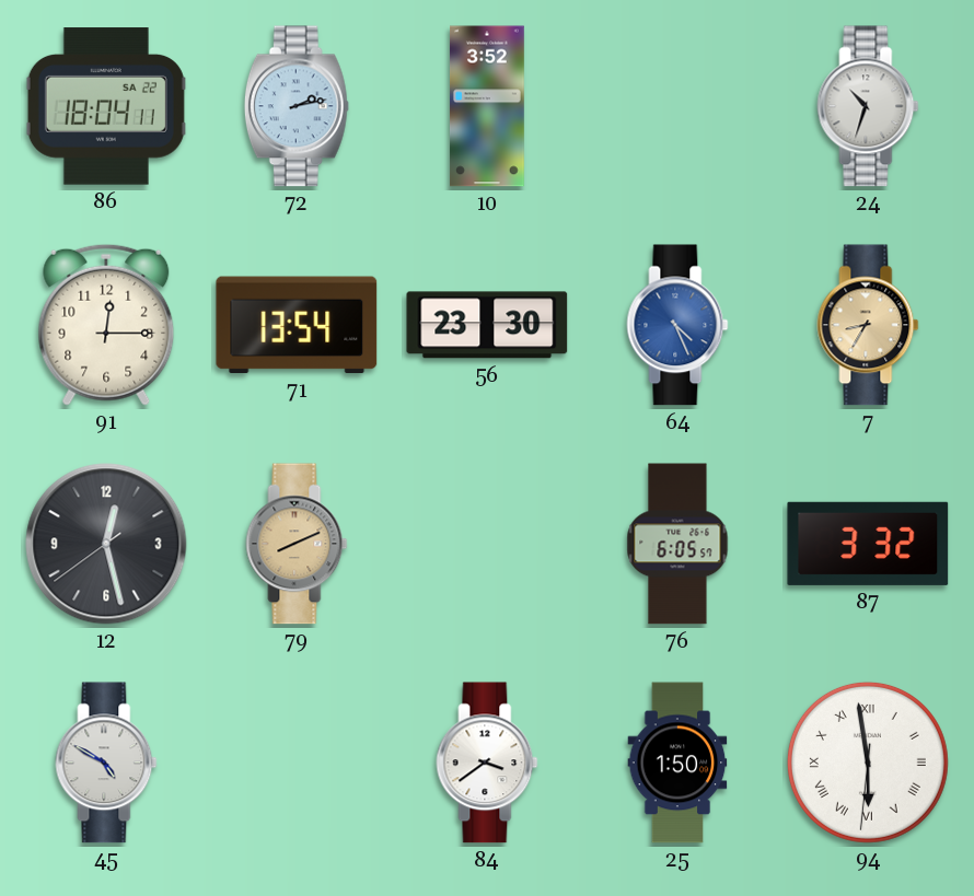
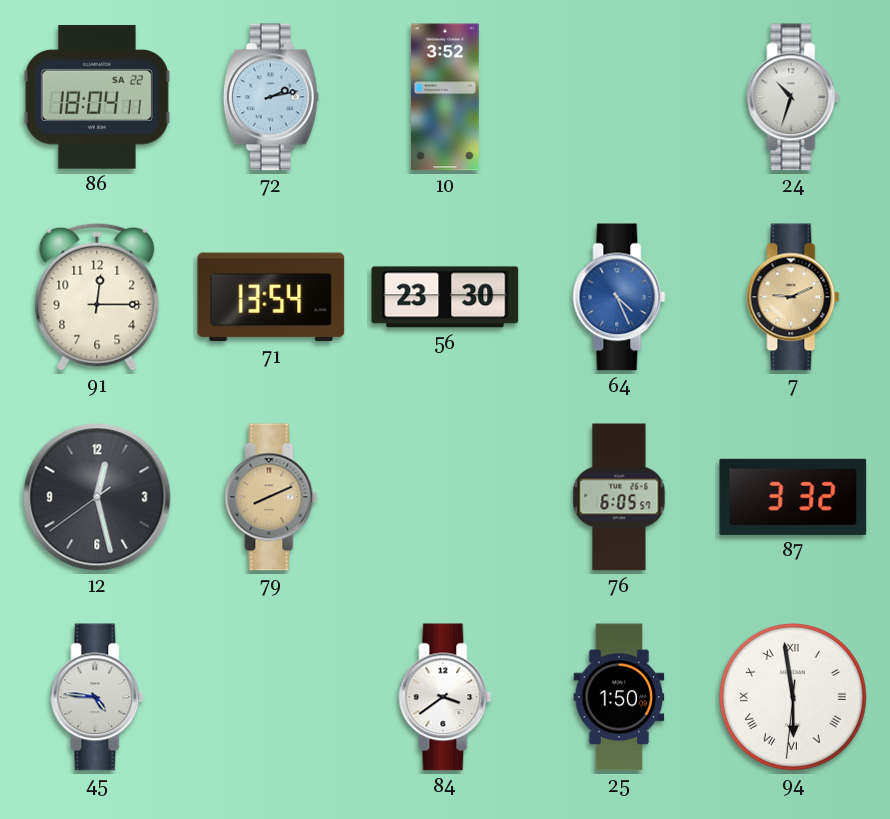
7: 8:35 -> 9:11
45: 4:50 -> 4:46
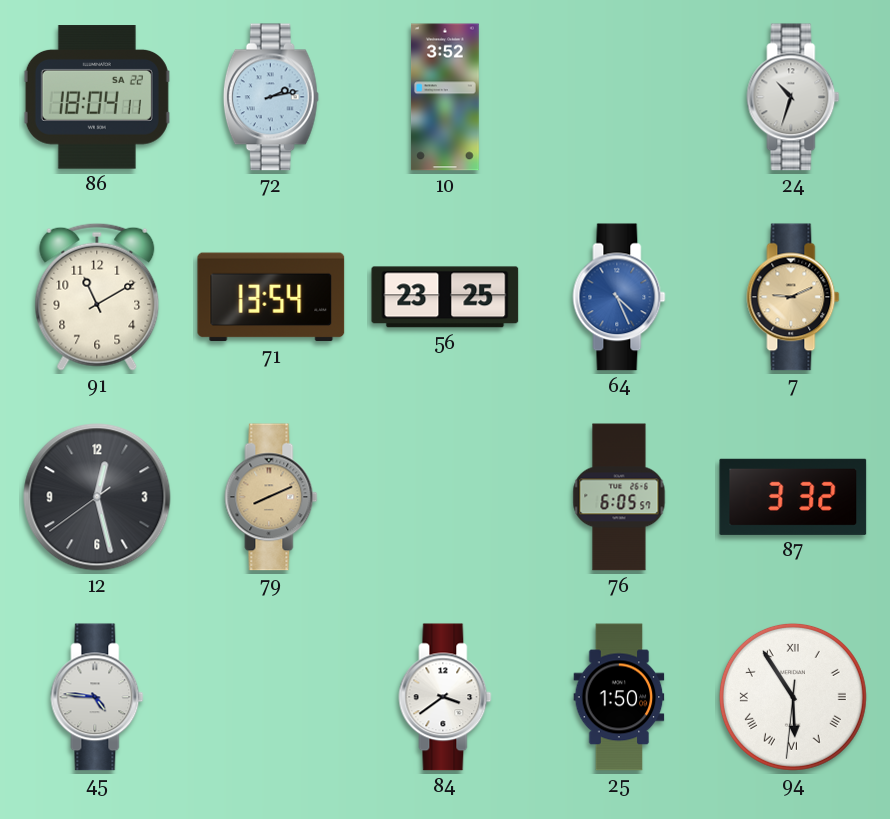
91: 12:15 -> 11:10
56: 23:30 -> 23:25
94: 5:58 -> 5:54
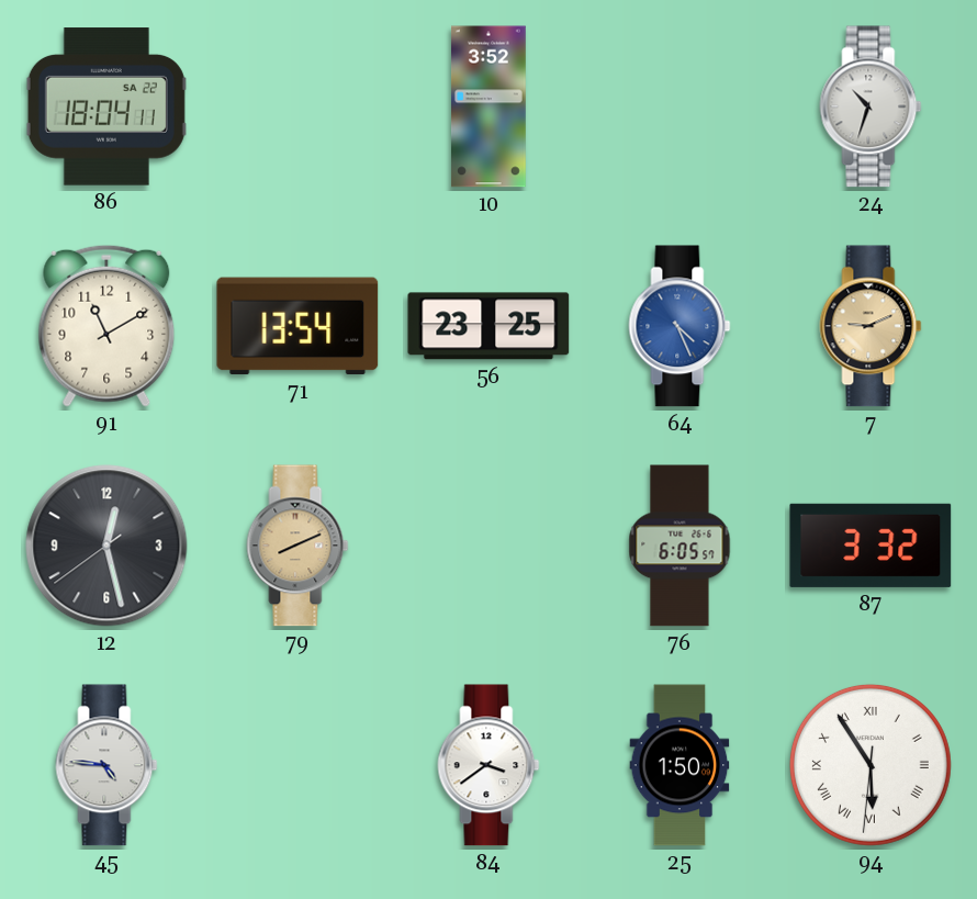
72: 2:13 -> none
